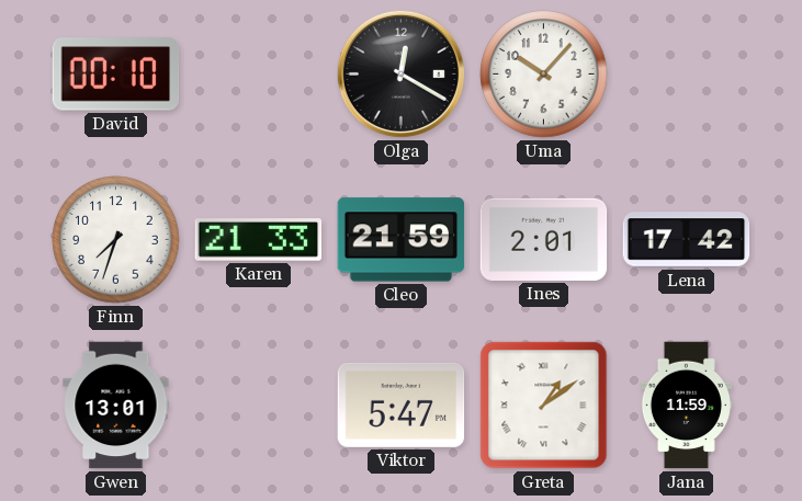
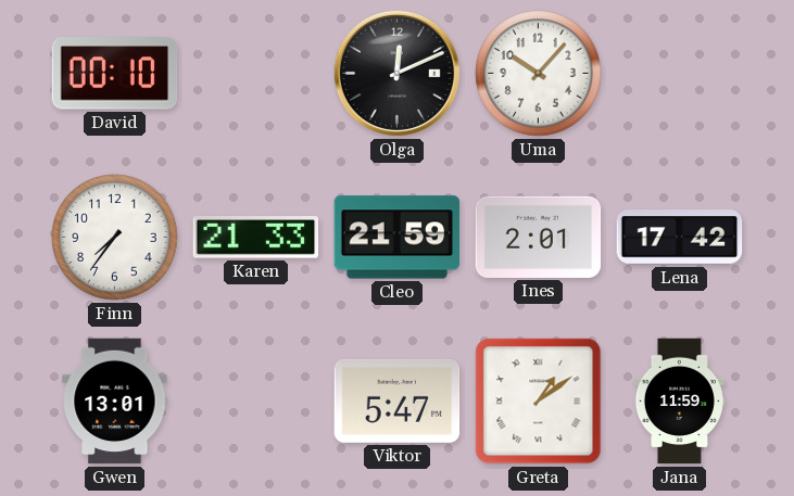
Olga: 12:20 -> 12:11
Finn: 7:33 -> 7:36
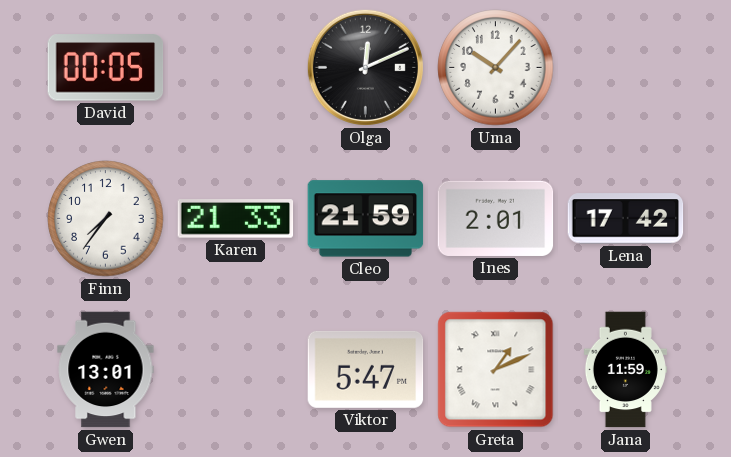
David: 00:10 -> 00:05
Greta: 1:09 -> 1:11
